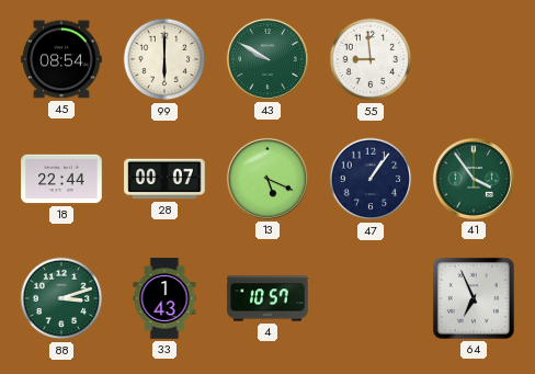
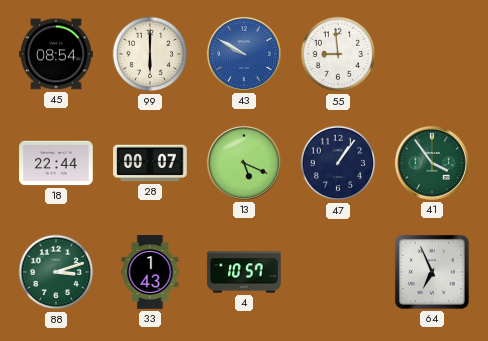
43 dial: green -> blue
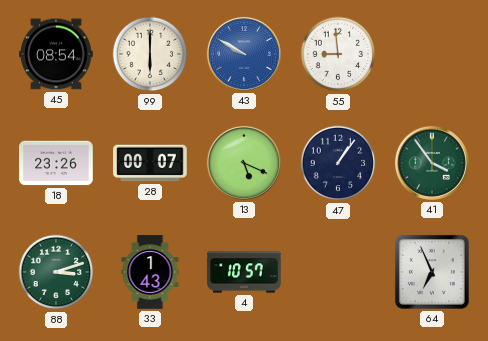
18: 22:44 -> 23:26
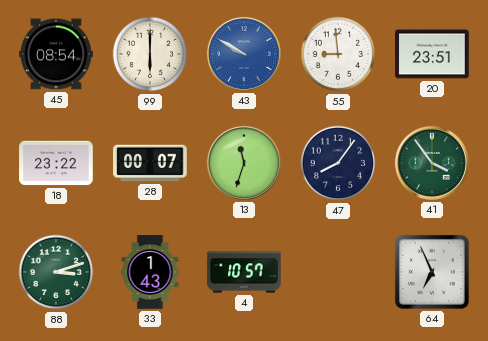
20: none -> 23:51
18: 23:26 -> 23:22
13: 5:19 -> 11:33
47: 1:06 -> 8:06
